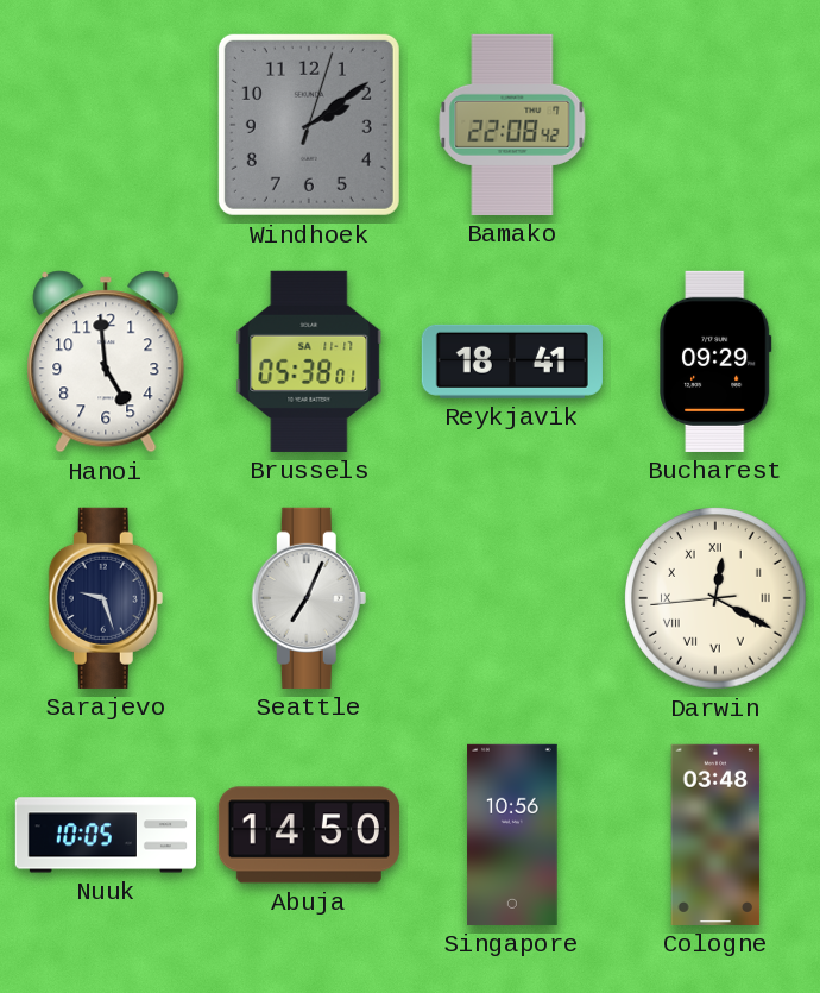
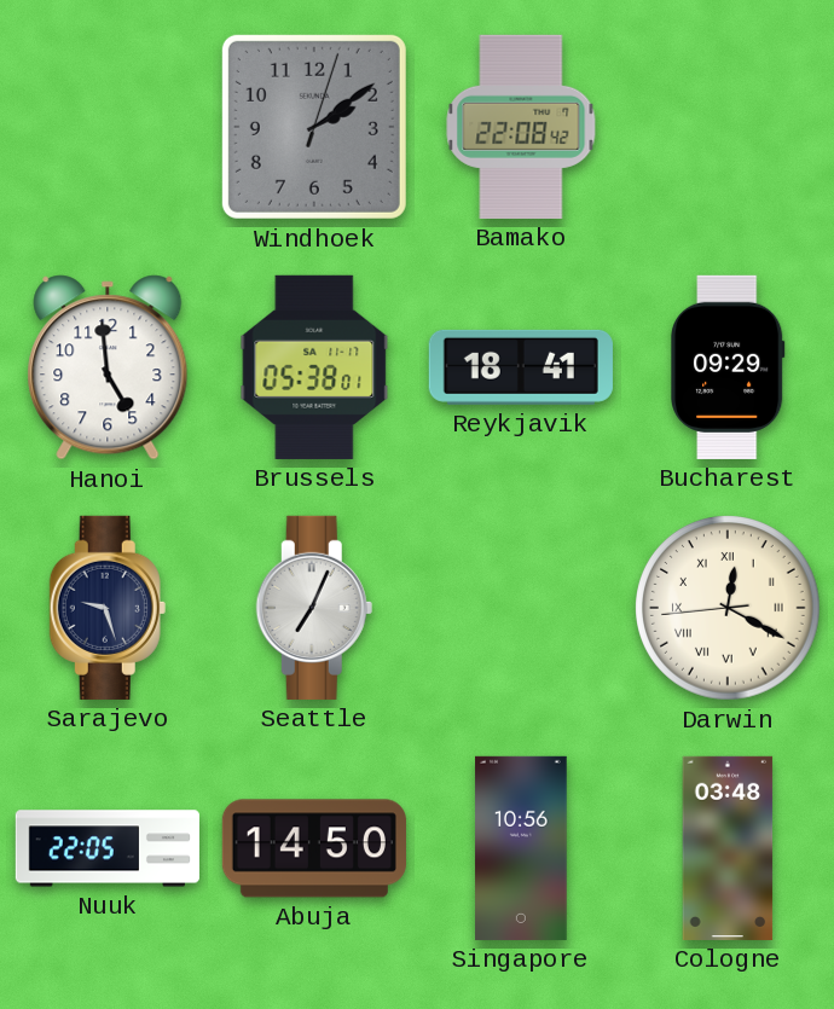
Nuuk: 10:05 -> 22:05
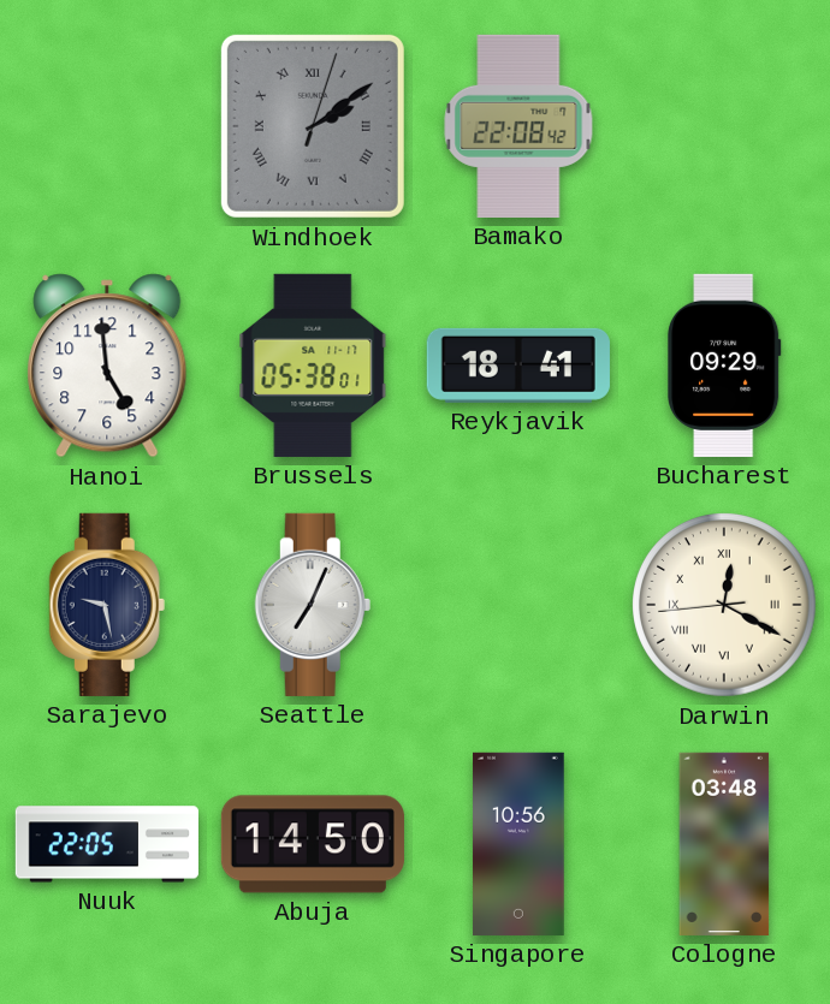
Windhoek numerals: Arabic -> Roman
Sarajevo: 9:27 -> 9:28
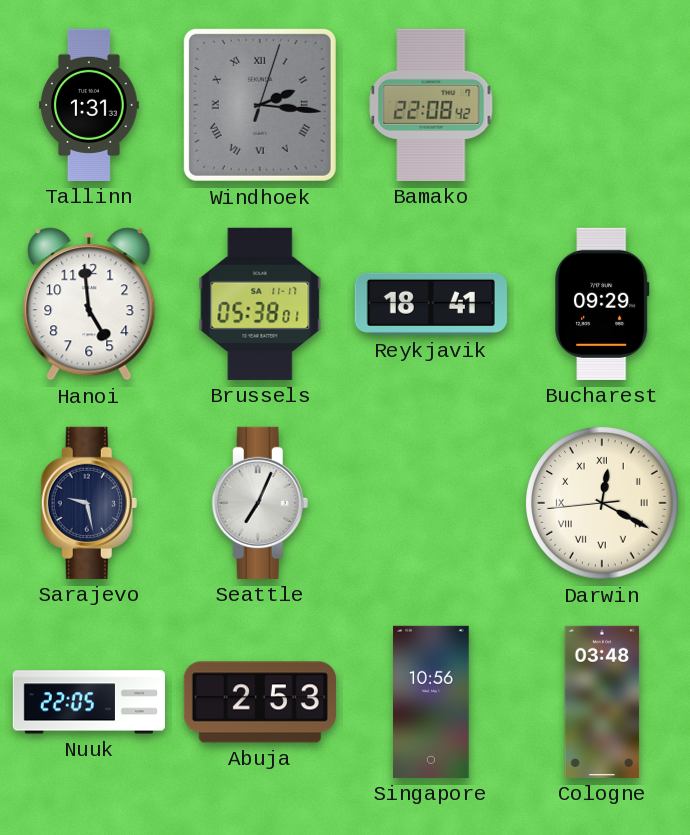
Tallinn: none -> 1:31
Windhoek: 2:09 -> 2:16
Abuja: 14:50 -> 2:53
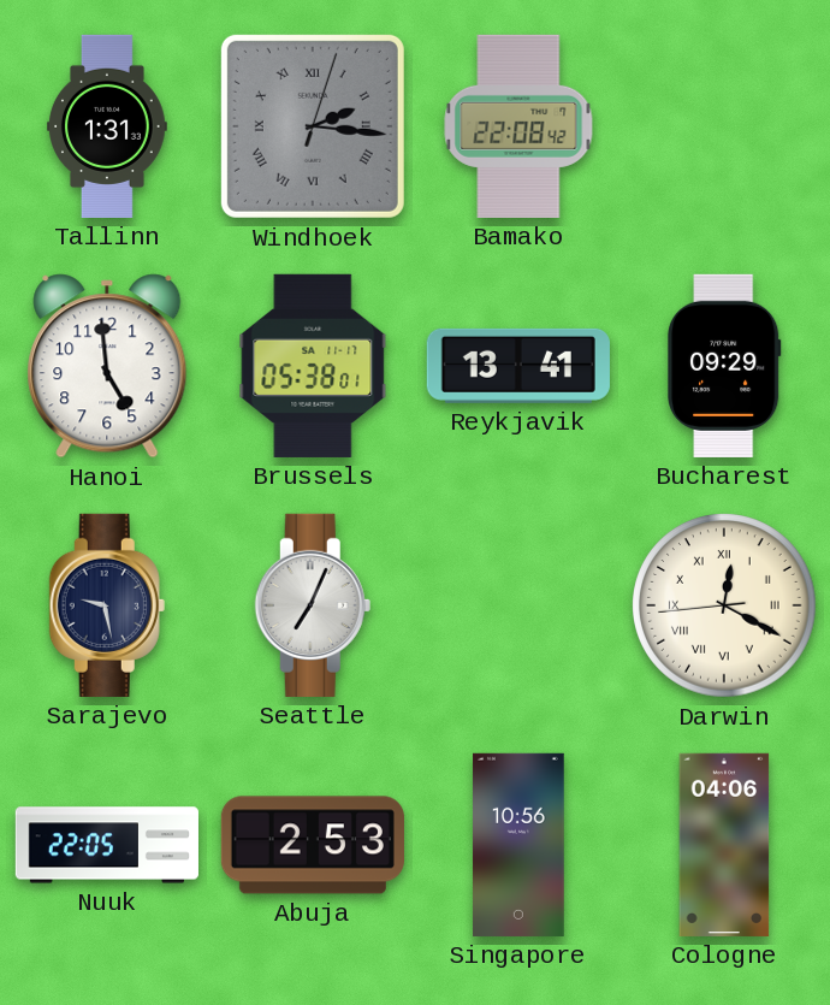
Reykjavik: 18:41 -> 13:41
Cologne: 03:48 -> 04:06
